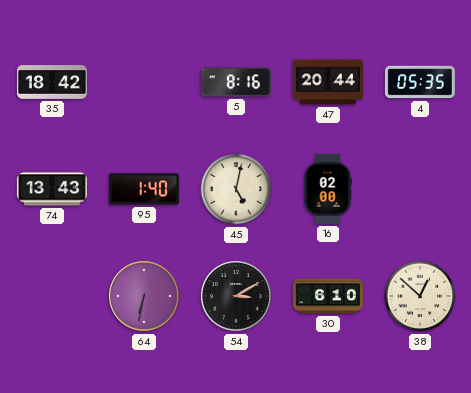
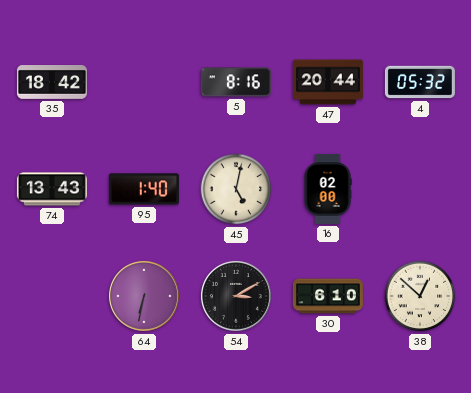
4: 05:35 -> 05:32
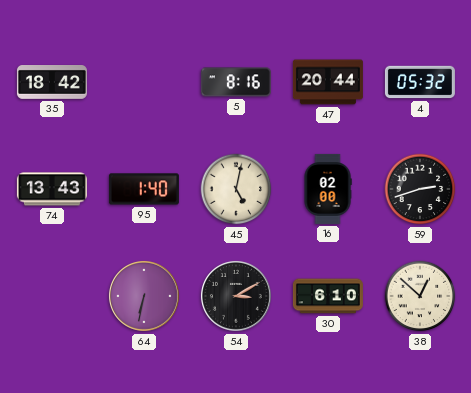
59: none -> 2:42
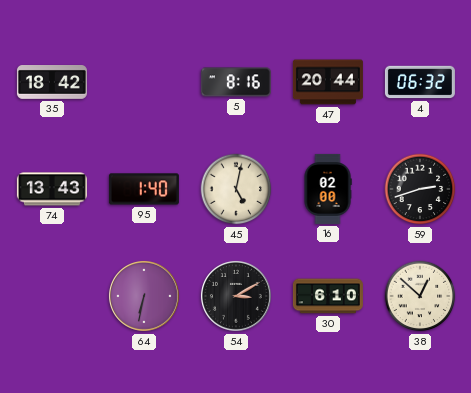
4: 05:32 -> 06:32
